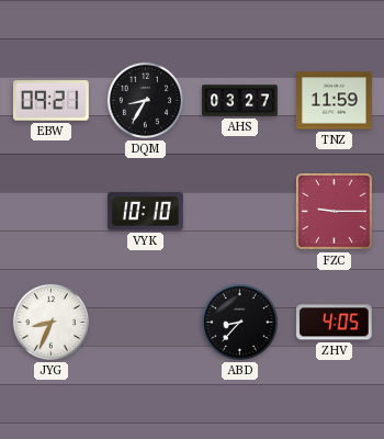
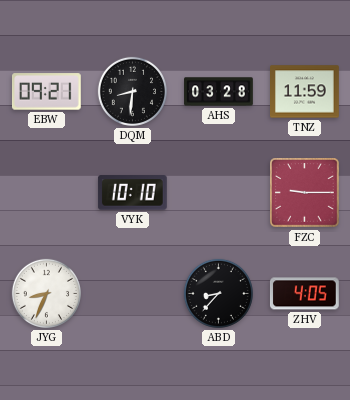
DQM: 8:35 -> 8:31
AHS: 03:27 -> 03:28
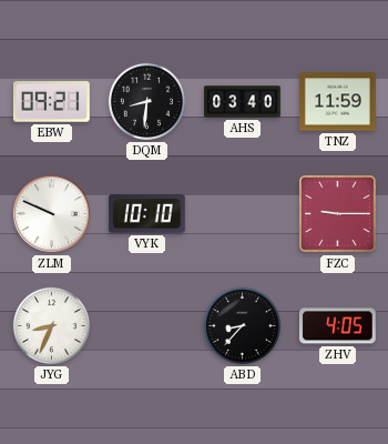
AHS: 03:28 -> 03:40
ZLM: none -> 9:49
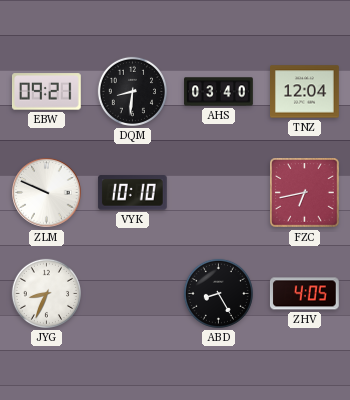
TNZ: 11:59 -> 12:04
FZC: 9:15 -> 6:43
ABD: 8:37 -> 8:25
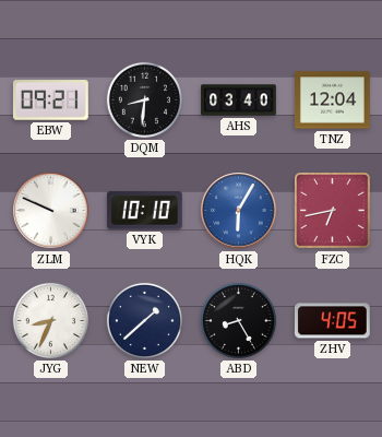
HQK: none -> 6:05
NEW: none -> 1:38
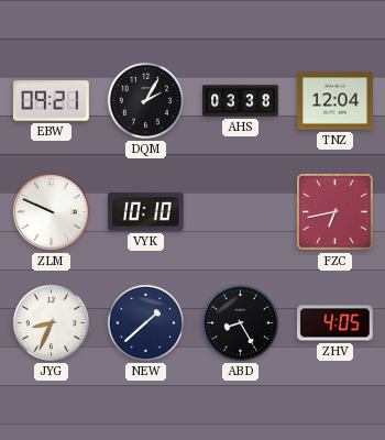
DQM: 8:31 -> 2:05
AHS: 03:40 -> 03:38
HQK: 6:05 -> none
